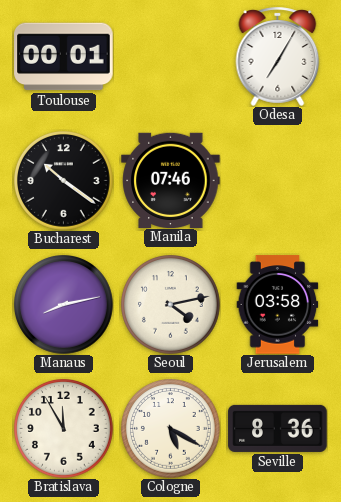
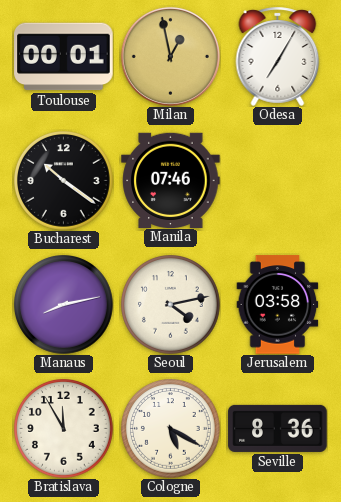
Milan: none -> 12:58
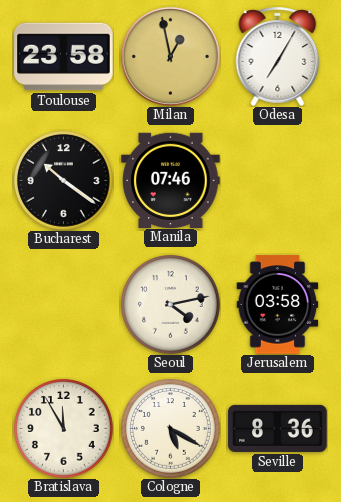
Toulouse: 00:01 -> 23:58
Manaus: 8:13 -> none
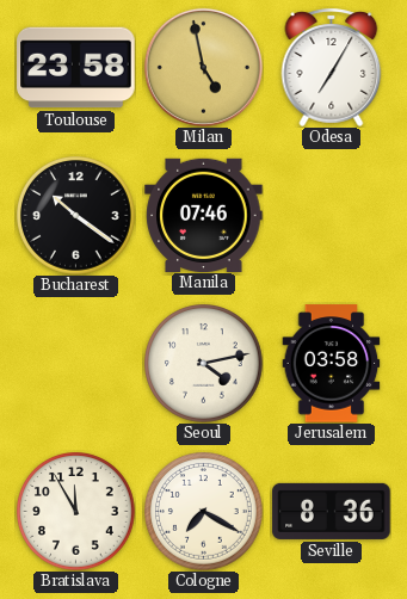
Milan: 12:58 -> 4:58
Cologne: 5:20 -> 7:20
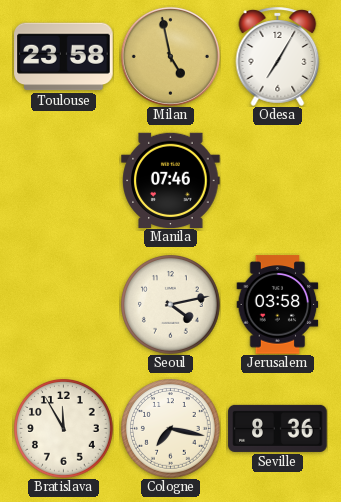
Bucharest: 10:21 -> none
Cologne: 7:20 -> 7:17
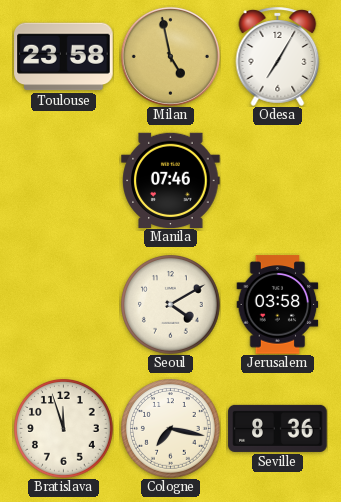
Seoul: 4:13 -> 4:10
Bratislava: 11:55 -> 11:57
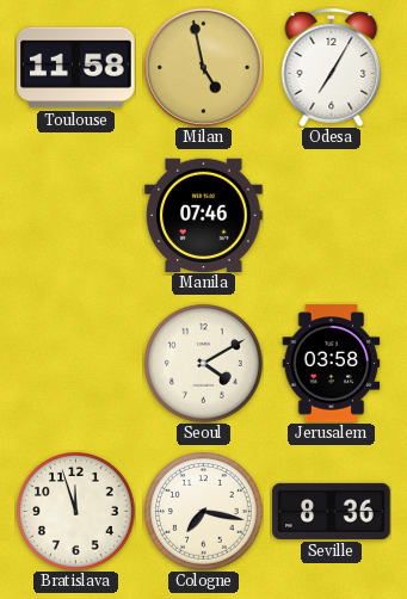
Toulouse: 23:58 -> 11:58
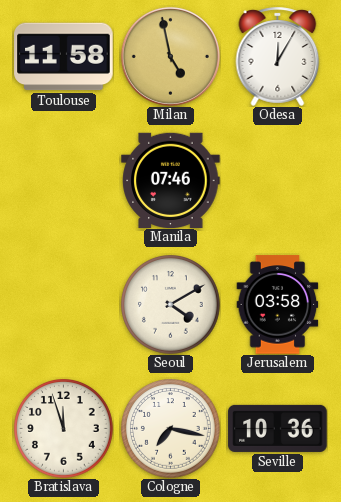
Odesa: 7:05 -> 12:05
Seville: 8:36 -> 10:36
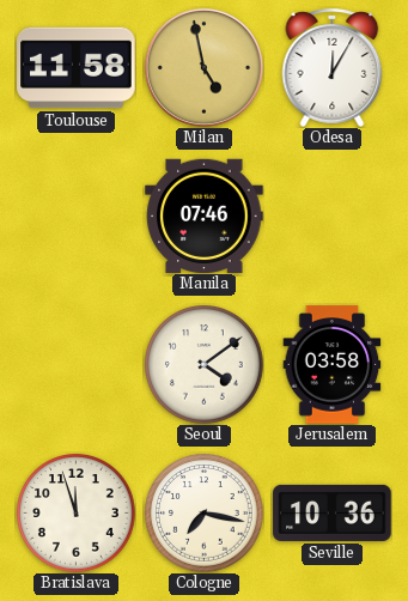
Seoul: 4:10 -> 4:09
